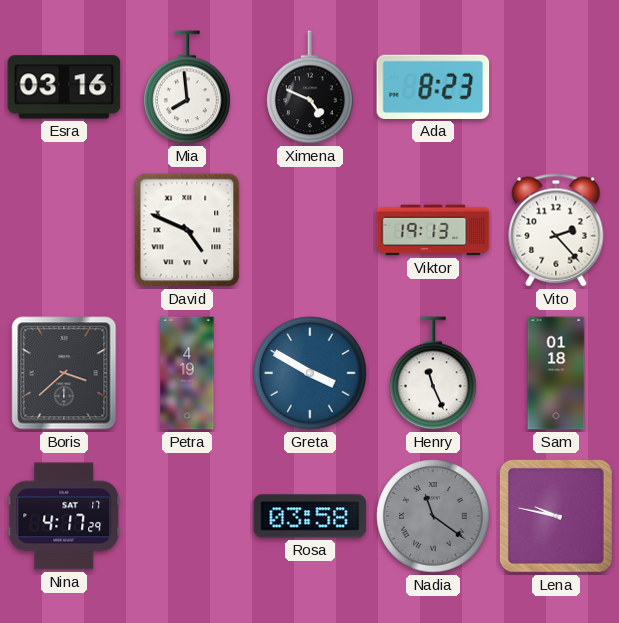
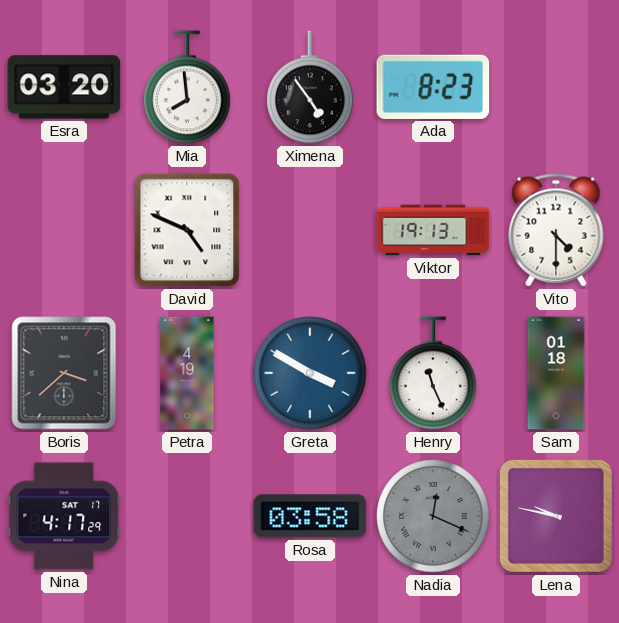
Esra: 03:16 -> 03:20
Ximena: 4:49 -> 4:54
Vito: 2:23 -> 4:30
Nadia: 11:21 -> 12:19
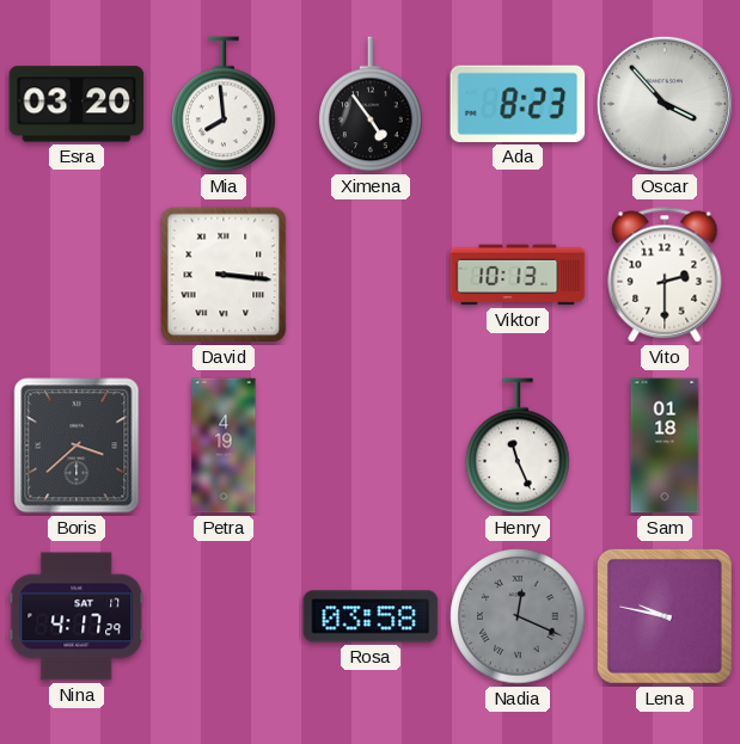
Oscar: none -> 3:53
David: 4:49 -> 3:16
Viktor: 19:13 -> 10:13
Vito: 4:30 -> 2:30
Greta: 3:50 -> none
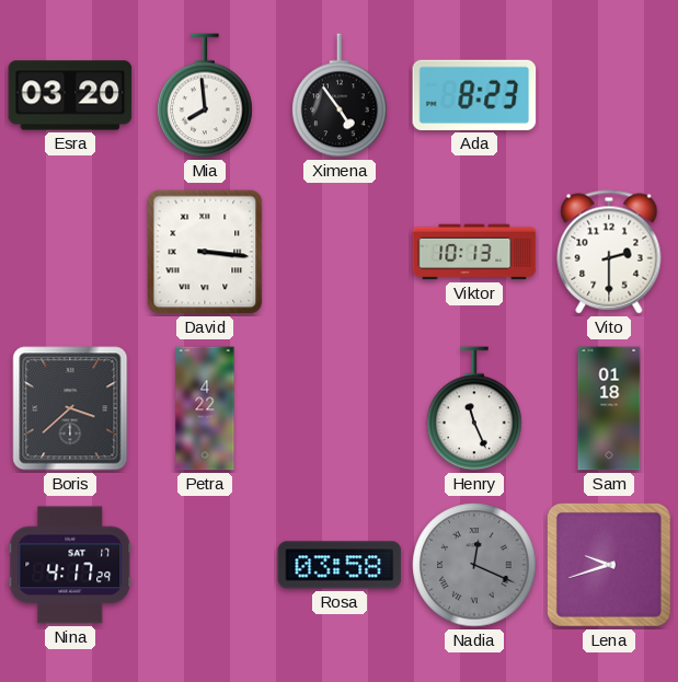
Oscar: 3:53 -> none
Petra: 4:19 -> 4:22
Lena: 9:47 -> 9:42
